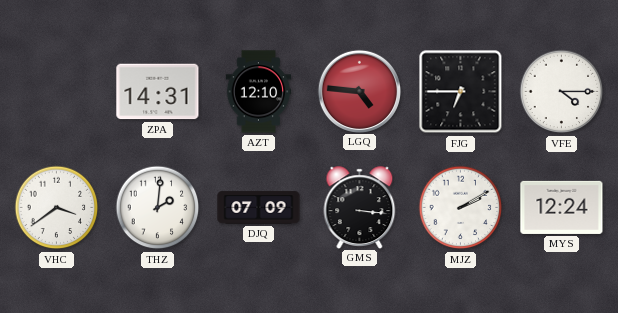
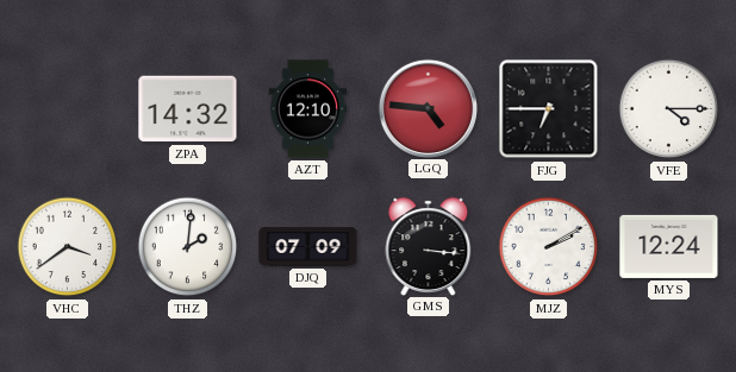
ZPA: 14:31 -> 14:32
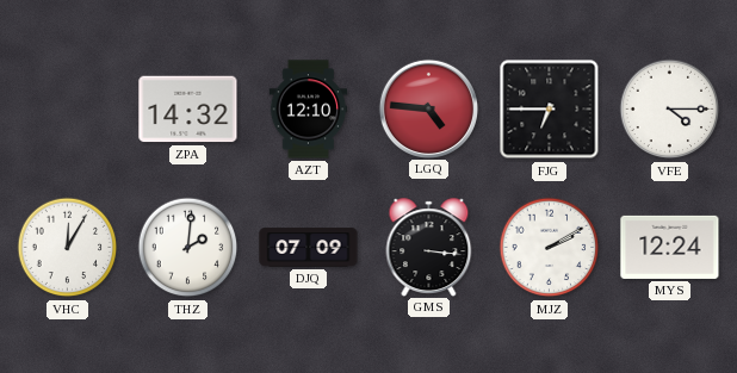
VHC: 3:39 -> 12:05
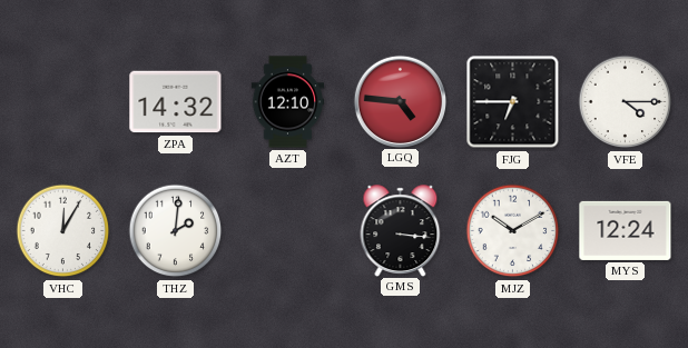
DJQ: 07:09 -> none
MJZ: 2:10 -> 10:10
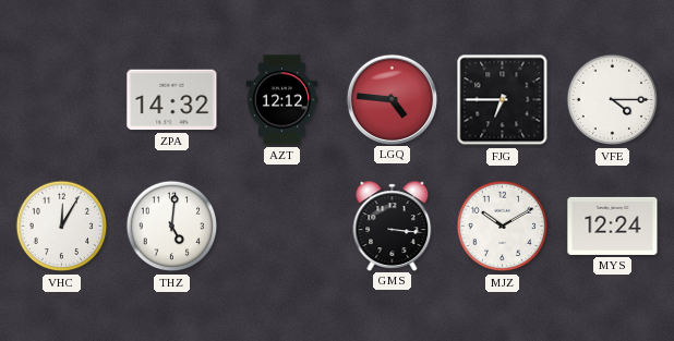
AZT: 12:10 -> 12:12
THZ: 2:01 -> 5:01
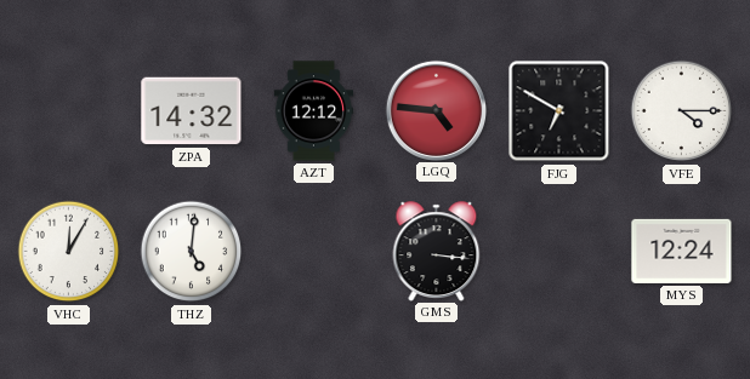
FJG: 6:45 -> 6:50
MJZ: 10:10 -> none
